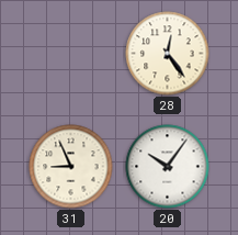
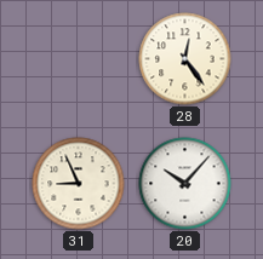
20: 10:06 -> 10:07
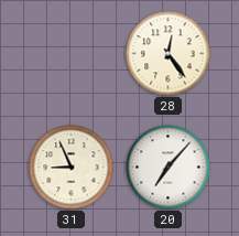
20: 10:07 -> 7:07
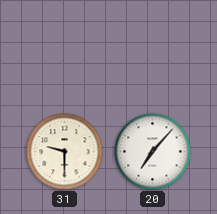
28: 12:24 -> none
31: 8:56 -> 9:30
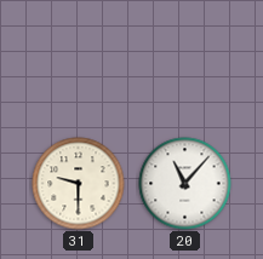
20: 7:07 -> 11:07
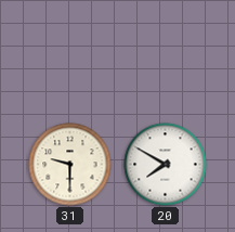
20: 11:07 -> 7:50
